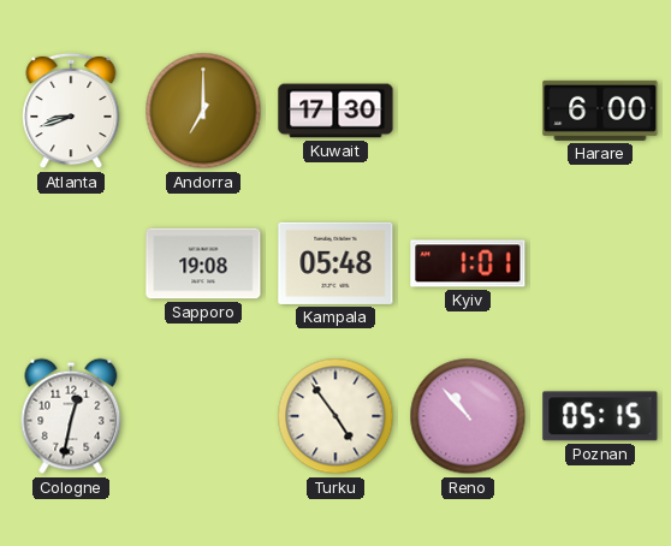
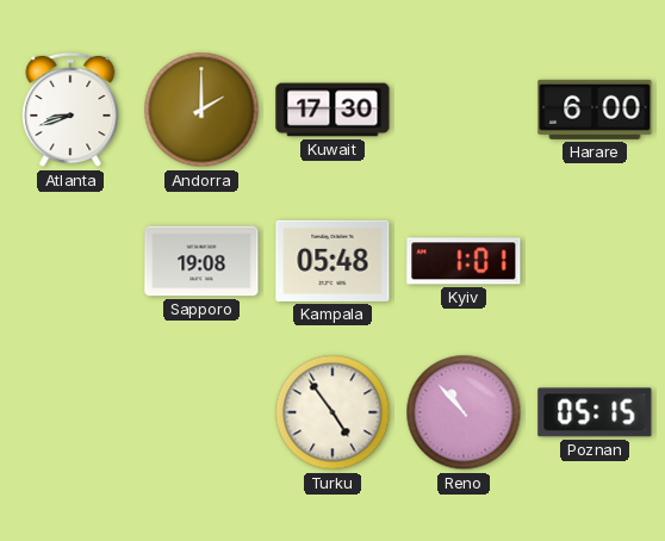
Andorra: 7:00 -> 2:00
Cologne: 12:32 -> none
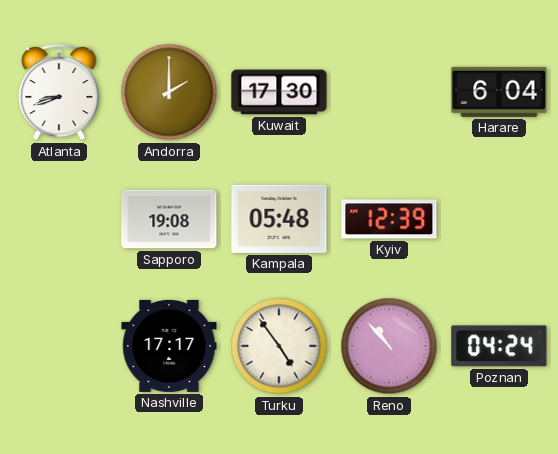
Harare: 6:00 -> 6:04
Kyiv: 1:01 -> 12:39
Nashville: none -> 17:17
Poznan: 05:15 -> 04:24
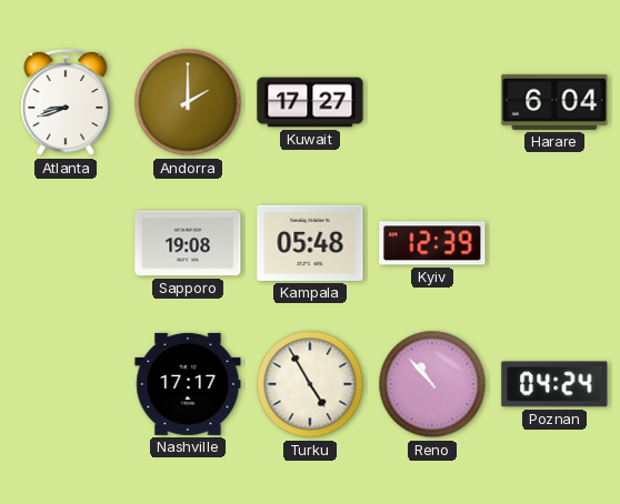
Kuwait: 17:30 -> 17:27
Turku: 4:54 -> 4:55
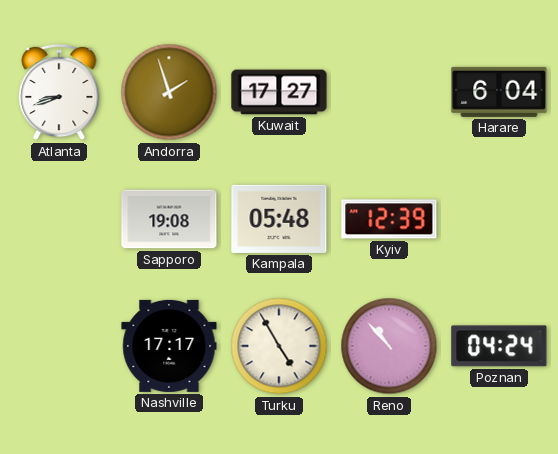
Andorra: 2:00 -> 1:57
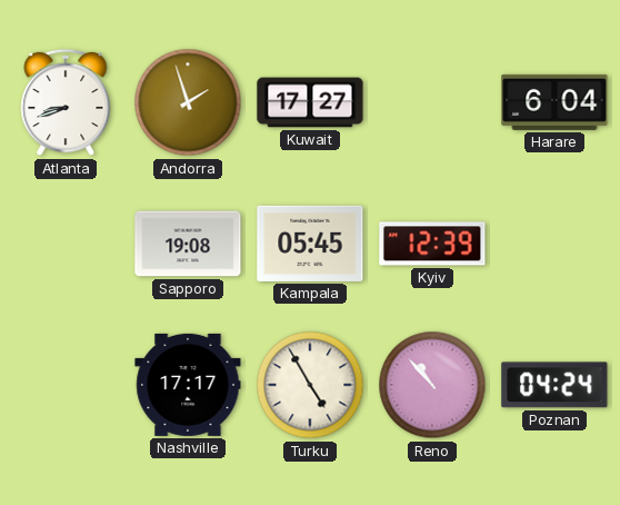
Kampala: 05:48 -> 05:45
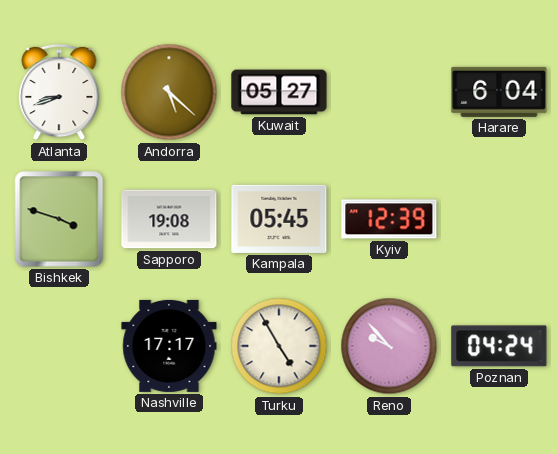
Andorra: 1:57 -> 5:22
Kuwait: 17:27 -> 05:27
Bishkek: none -> 3:48
Reno: 10:53 -> 9:53
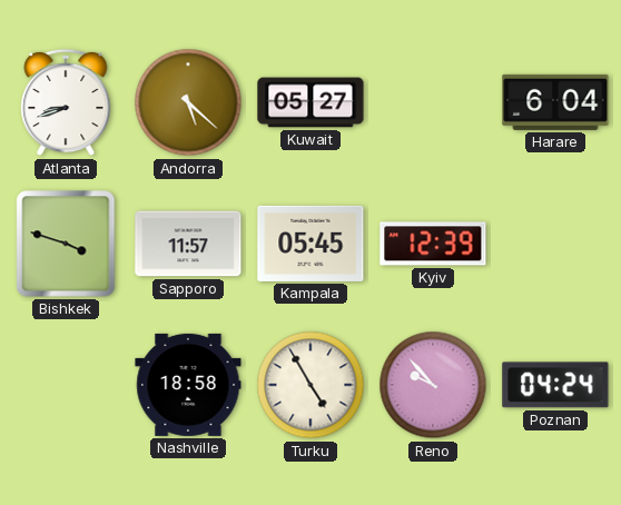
Sapporo: 19:08 -> 11:57
Nashville: 17:17 -> 18:58
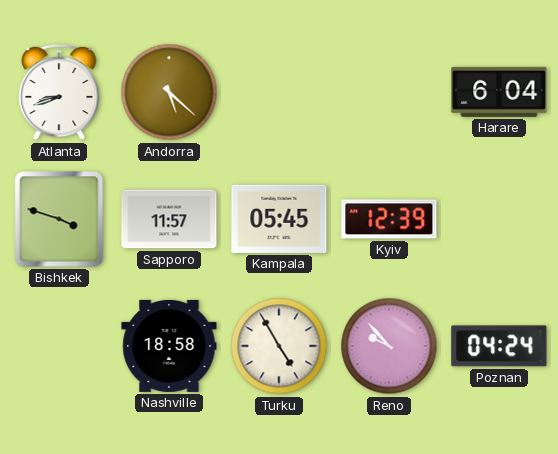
Kuwait: 05:27 -> none
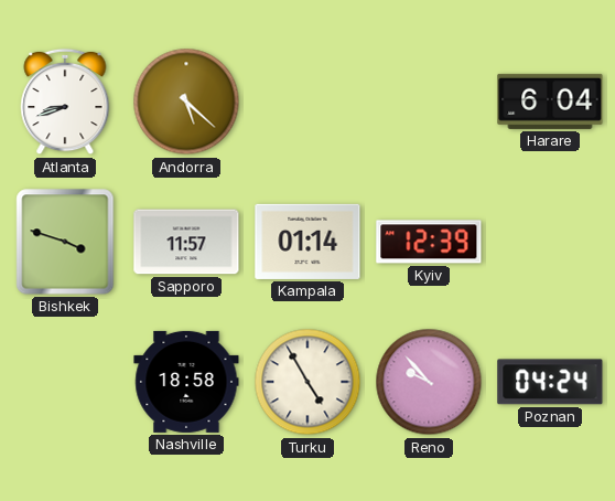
Kampala: 05:45 -> 01:14
